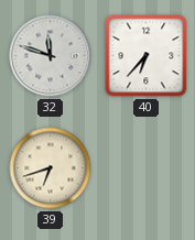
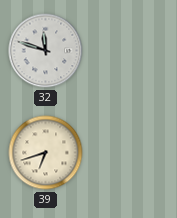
40: 6:37 -> none
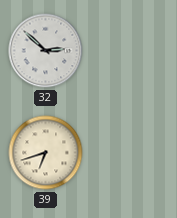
32: 11:48 -> 2:52
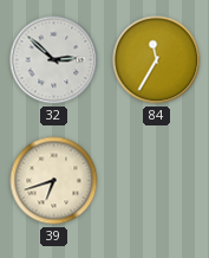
84: none -> 11:35
